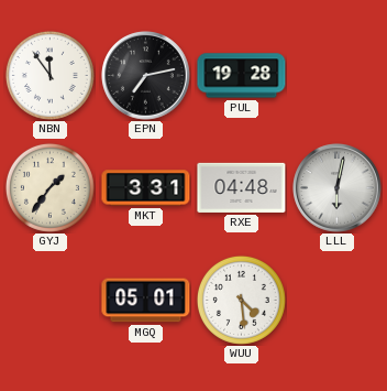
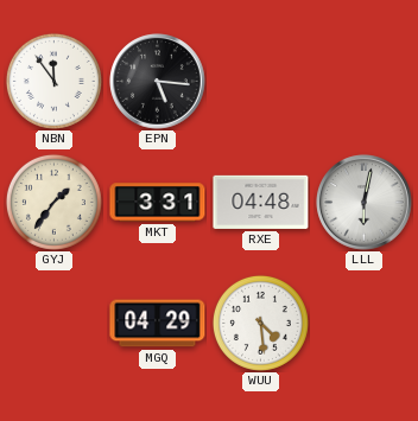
EPN: 7:13 -> 5:16
PUL: 19:28 -> none
MGQ: 05:01 -> 04:29
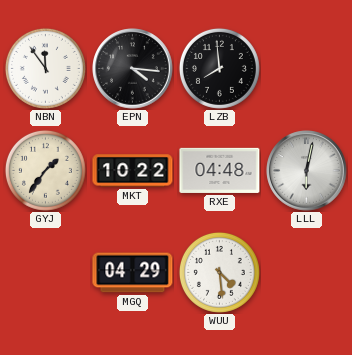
EPN: 5:16 -> 4:16
LZB: none -> 7:59
MKT: 3:31 -> 10:22
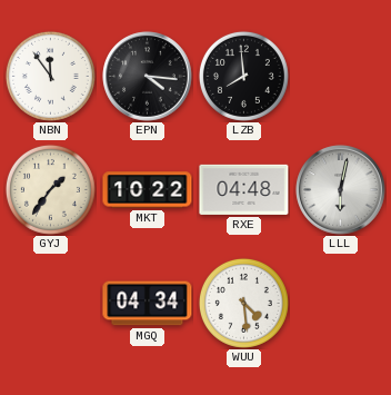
MGQ: 04:29 -> 04:34
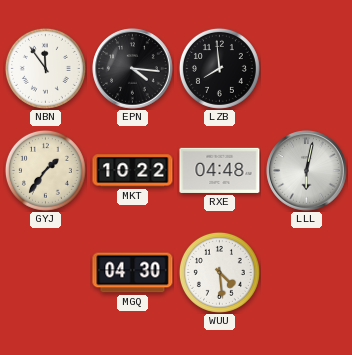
MGQ: 04:34 -> 04:30
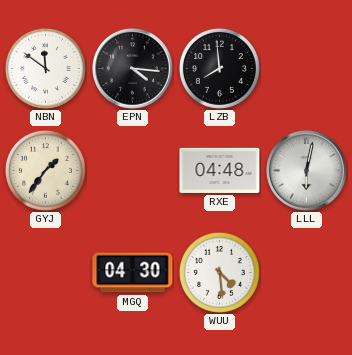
NBN: 11:54 -> 11:51
MKT: 10:22 -> none
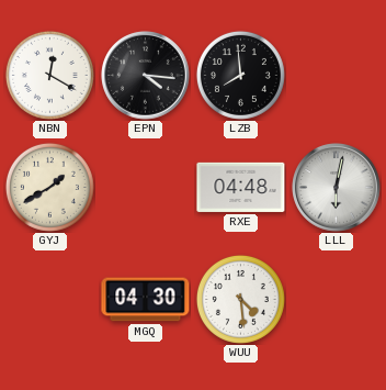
NBN: 11:51 -> 12:20
GYJ: 1:36 -> 1:40
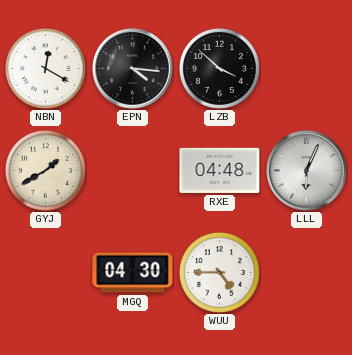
LZB: 7:59 -> 3:52
LLL: 6:02 -> 6:04
WUU: 4:29 -> 4:45
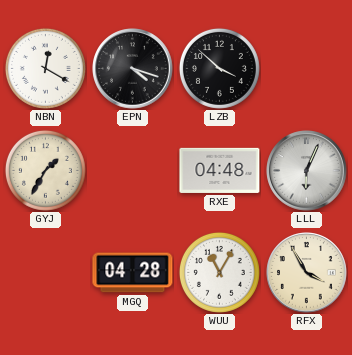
EPN: 4:16 -> 4:18
GYJ: 1:40 -> 1:35
MGQ: 04:30 -> 04:28
WUU: 4:45 -> 11:05
RFX: none -> 3:55
